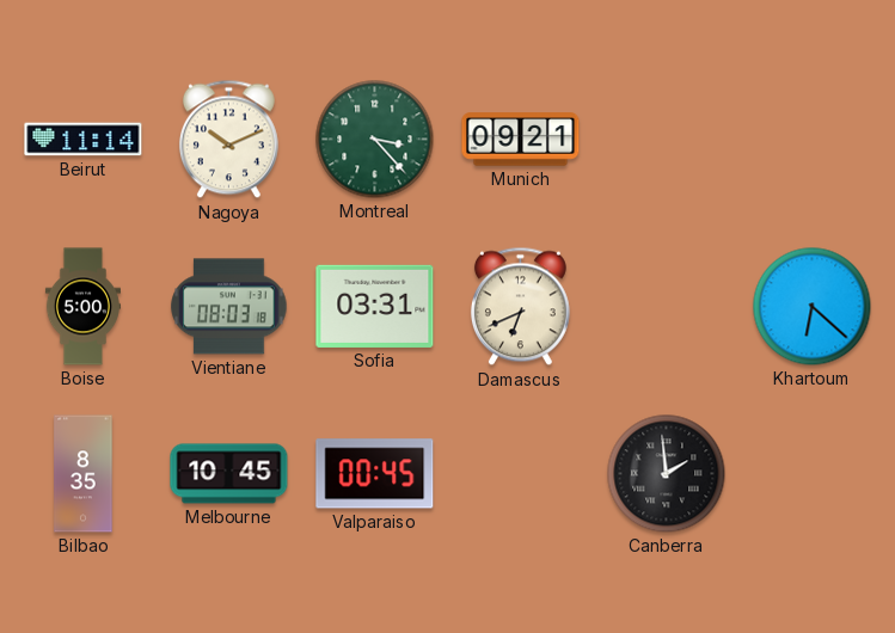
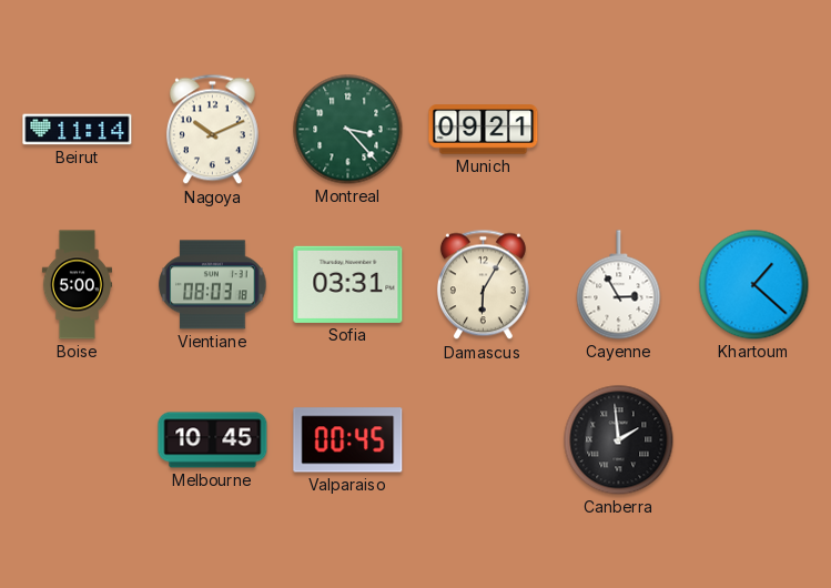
Damascus: 6:41 -> 6:05
Cayenne: none -> 2:55
Khartoum: 6:22 -> 1:22
Bilbao: 8:35 -> none
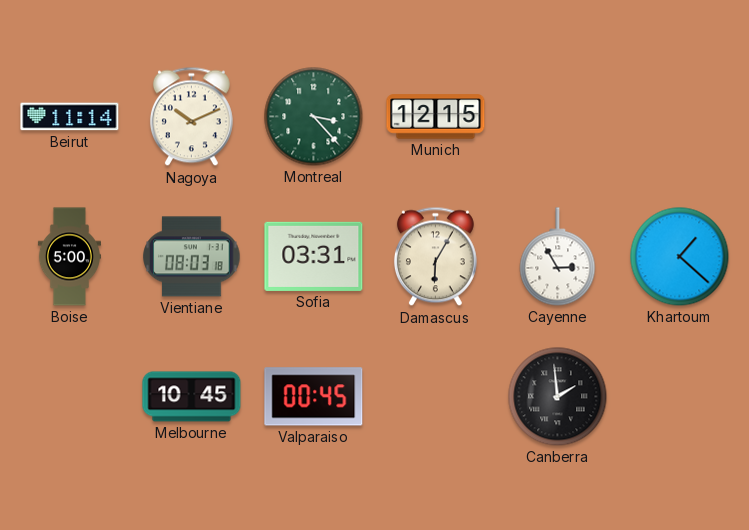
Munich: 09:21 -> 12:15
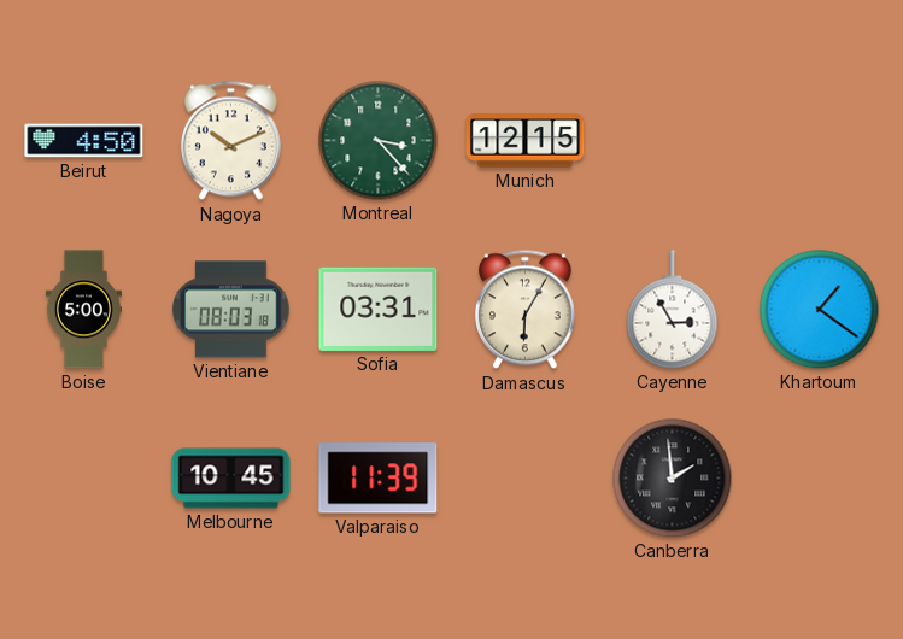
Beirut: 11:14 -> 4:50
Khartoum: 1:22 -> 1:21
Valparaiso: 00:45 -> 11:39
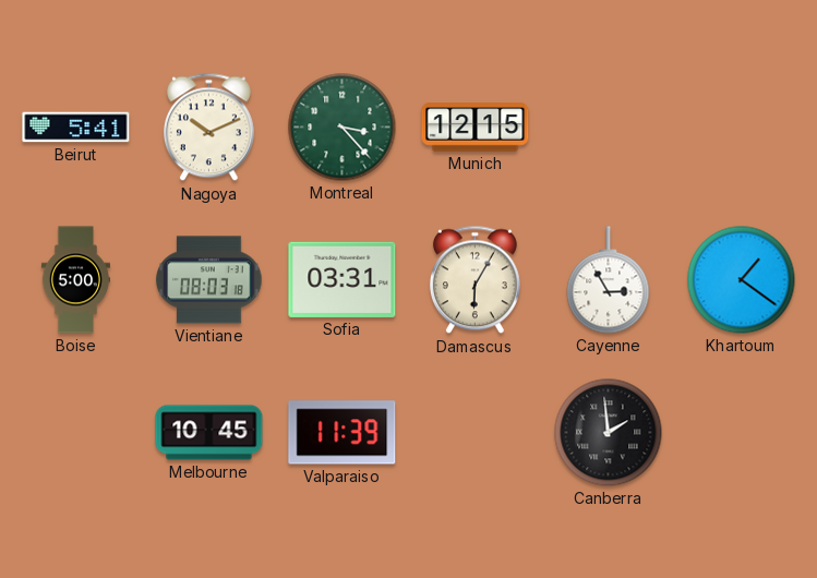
Beirut: 4:50 -> 5:41
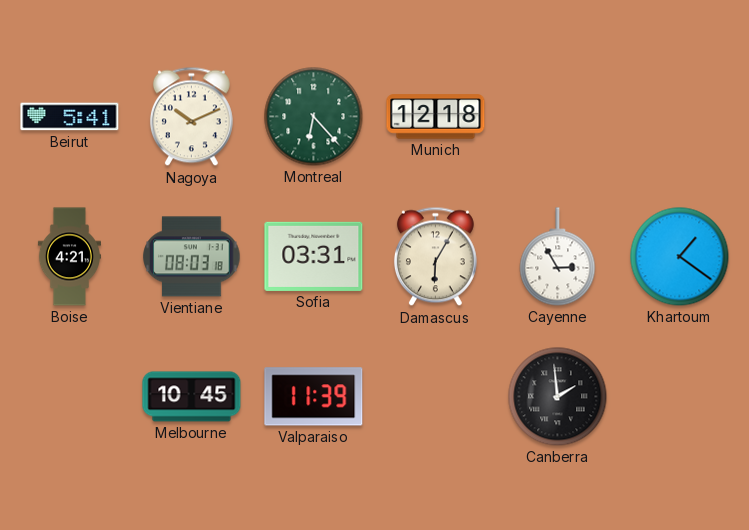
Montreal: 3:23 -> 6:23
Munich: 12:15 -> 12:18
Boise: 5:00 -> 4:21
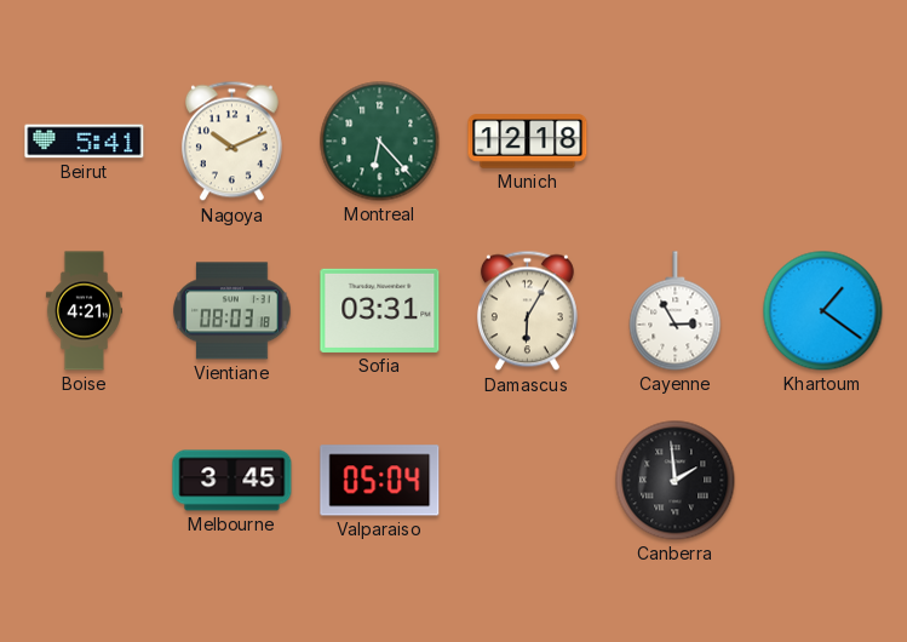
Melbourne: 10:45 -> 3:45
Valparaiso: 11:39 -> 05:04
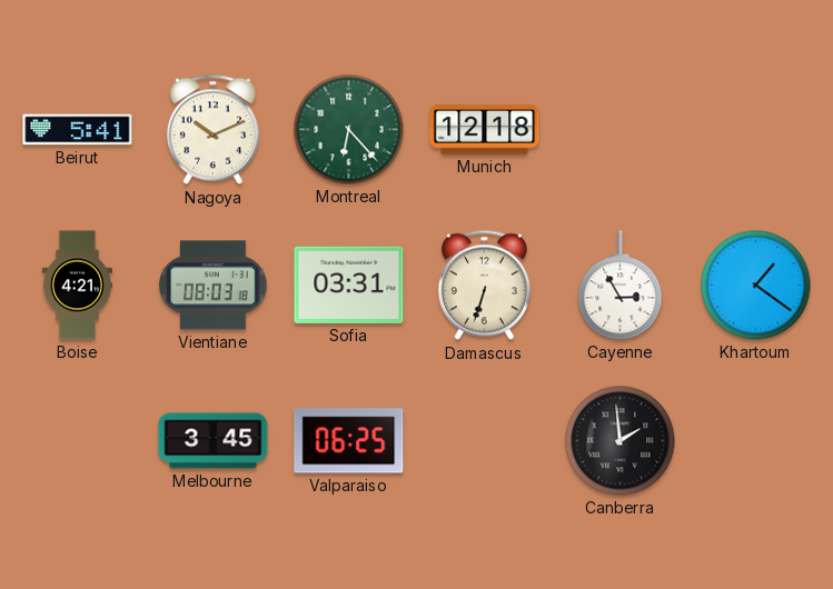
Damascus: 6:05 -> 6:33
Valparaiso: 05:04 -> 06:25
